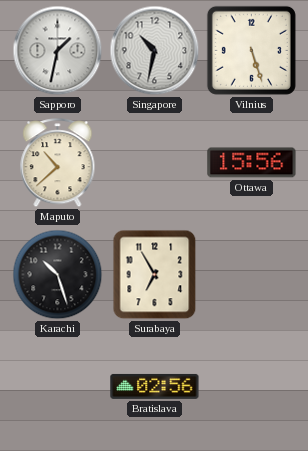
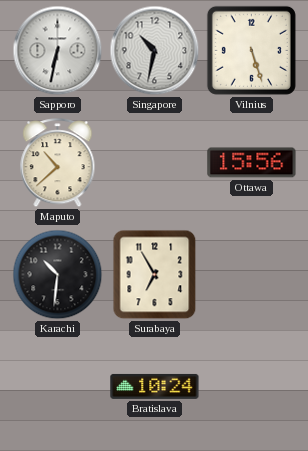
Sapporo: 1:32 -> 6:32
Karachi: 10:27 -> 10:31
Bratislava: 02:56 -> 10:24
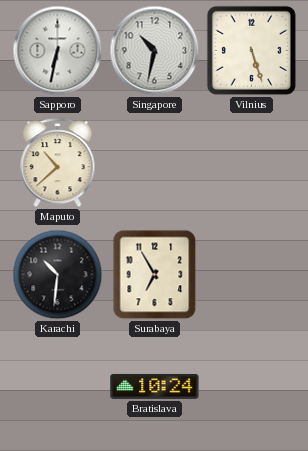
Ottawa: 15:56 -> none
